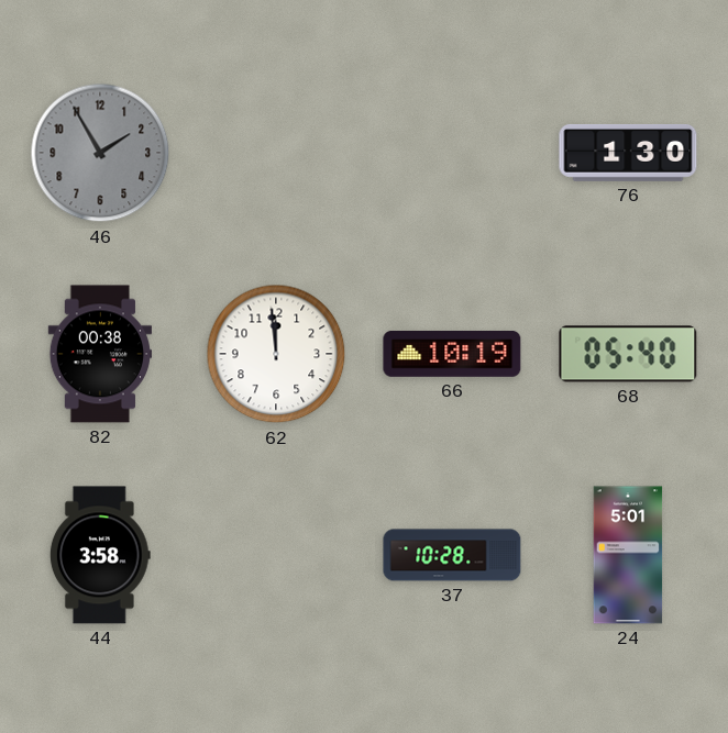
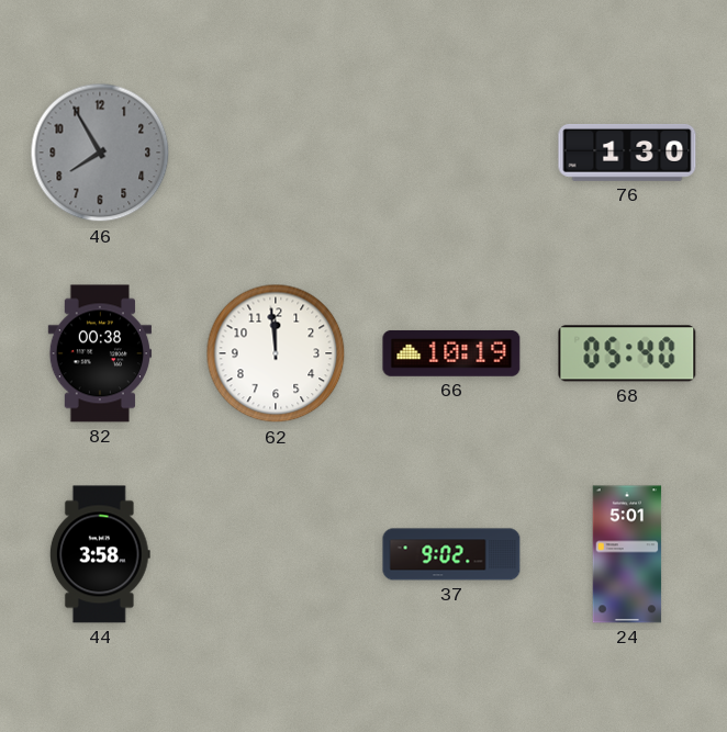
46: 1:55 -> 7:55
37: 10:28 -> 9:02
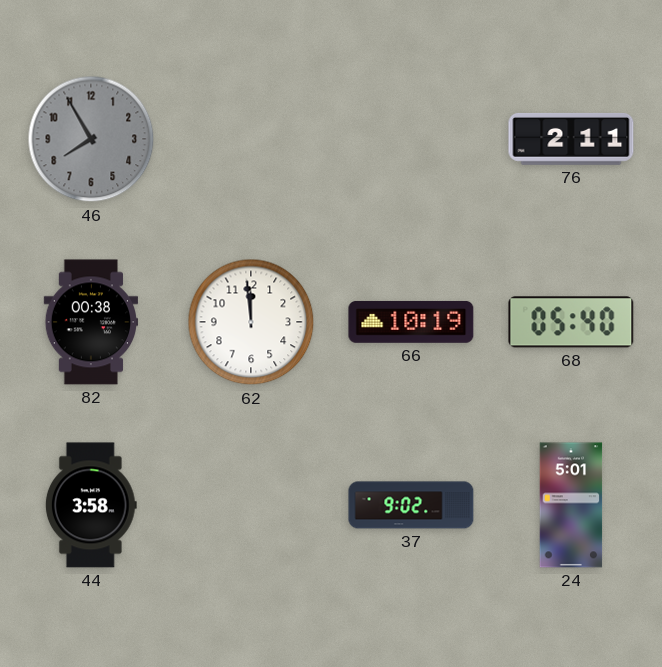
76: 1:30 -> 2:11
